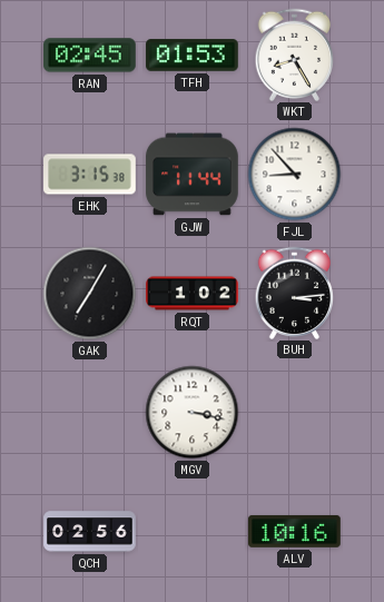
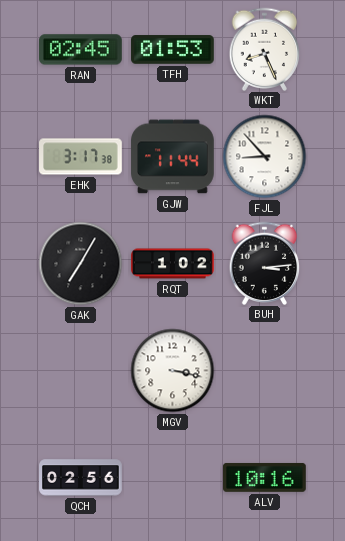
WKT: 8:25 -> 8:26
EHK: 3:15 -> 3:17
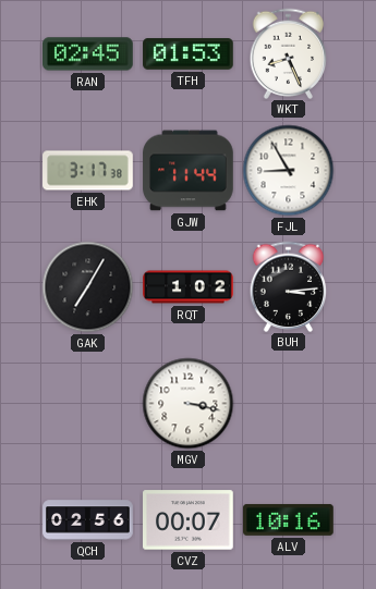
FJL: 8:53 -> 8:55
CVZ: none -> 00:07
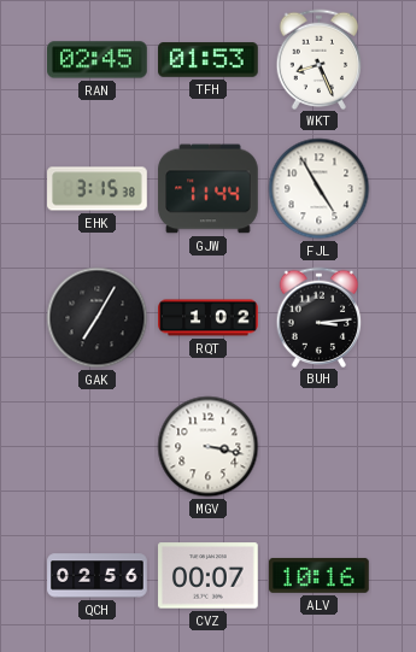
EHK: 3:17 -> 3:15
FJL: 8:55 -> 4:55
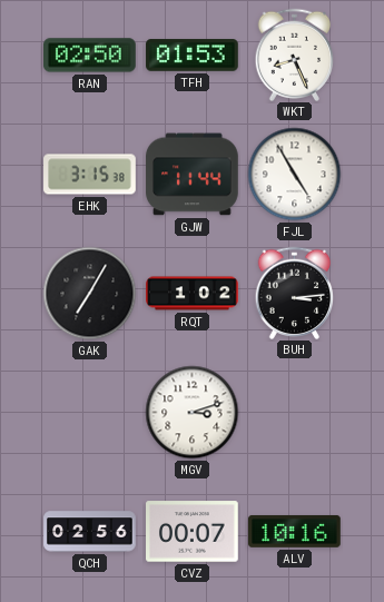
RAN: 02:45 -> 02:50
MGV: 3:17 -> 3:12
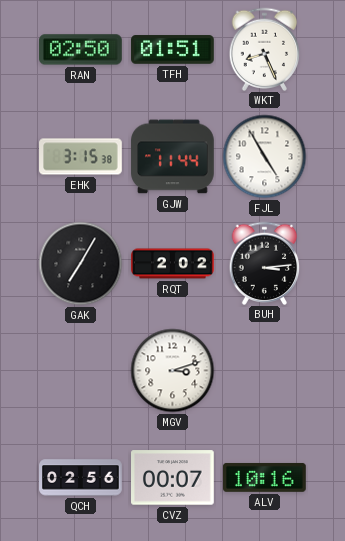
TFH: 01:53 -> 01:51
RQT: 1:02 -> 2:02
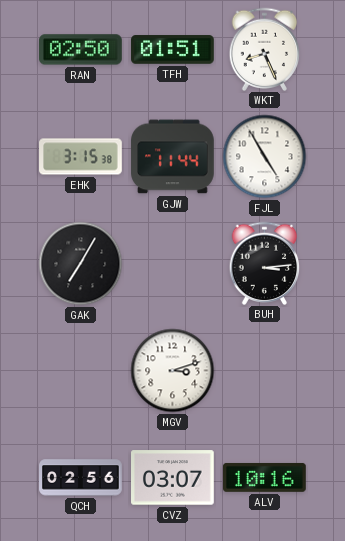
RQT: 2:02 -> none
CVZ: 00:07 -> 03:07
